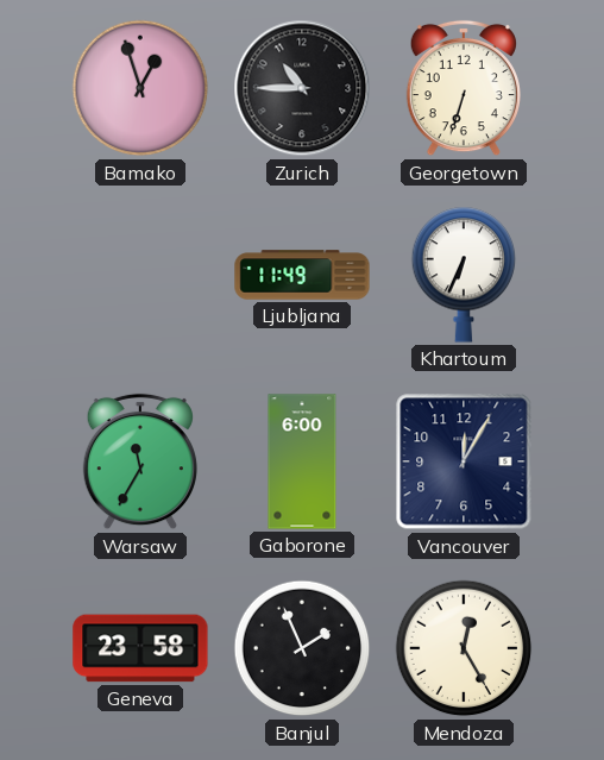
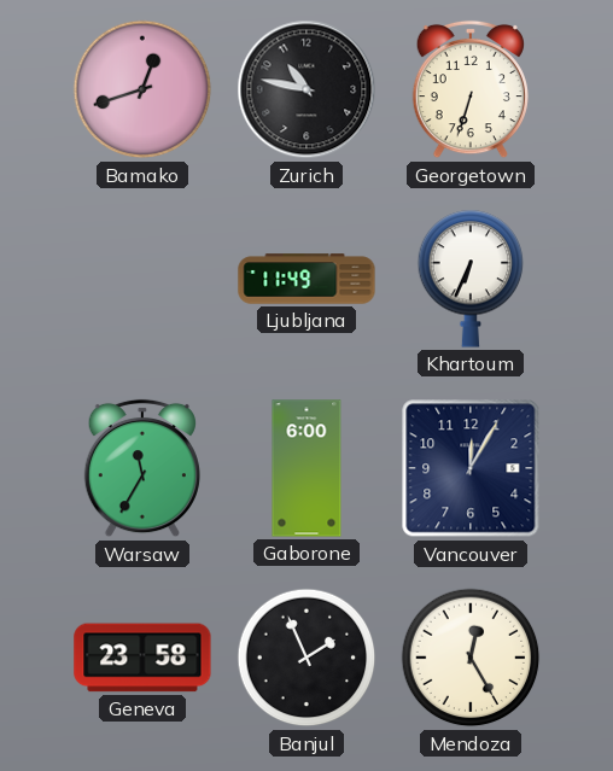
Bamako: 12:57 -> 12:42
Zurich: 10:45 -> 10:47
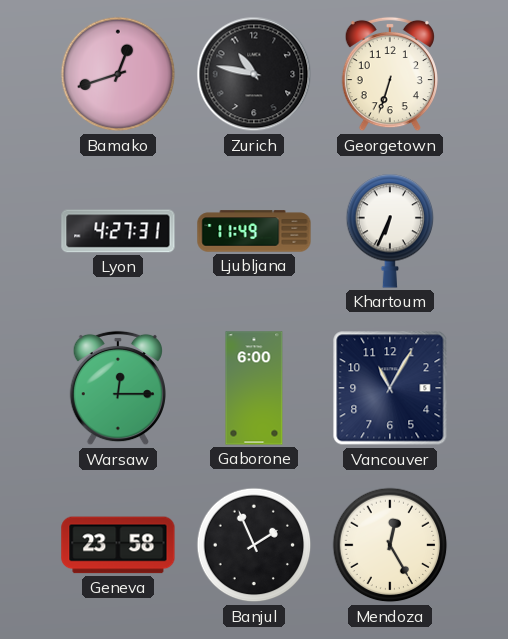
Lyon: none -> 4:27
Warsaw: 11:35 -> 12:15
Vancouver: 12:05 -> 11:05
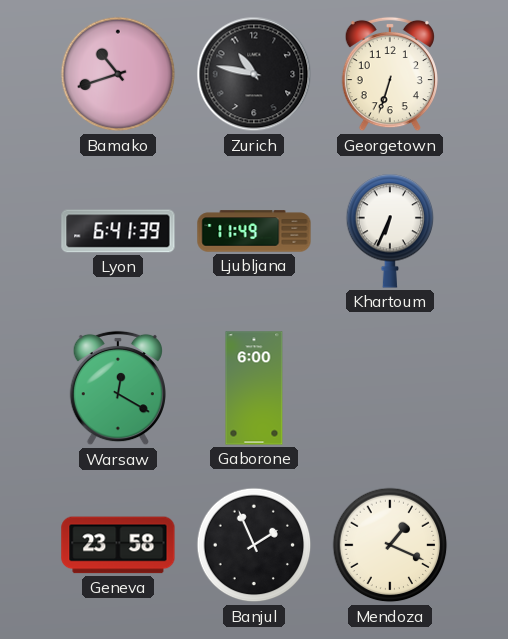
Bamako: 12:42 -> 10:42
Lyon: 4:27 -> 6:41
Warsaw: 12:15 -> 12:20
Vancouver: 11:05 -> none
Mendoza: 12:25 -> 1:19
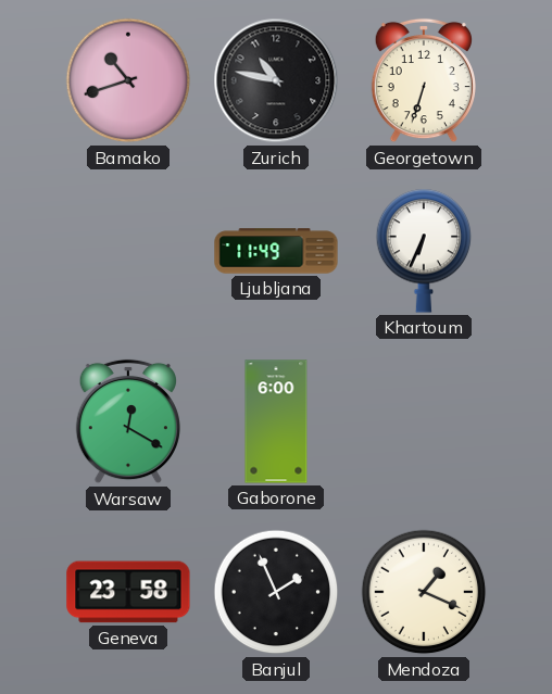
Lyon: 6:41 -> none
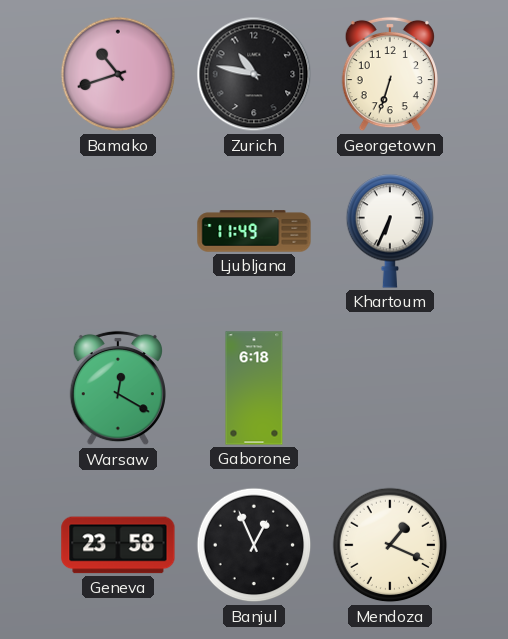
Gaborone: 6:00 -> 6:18
Banjul: 1:56 -> 12:56
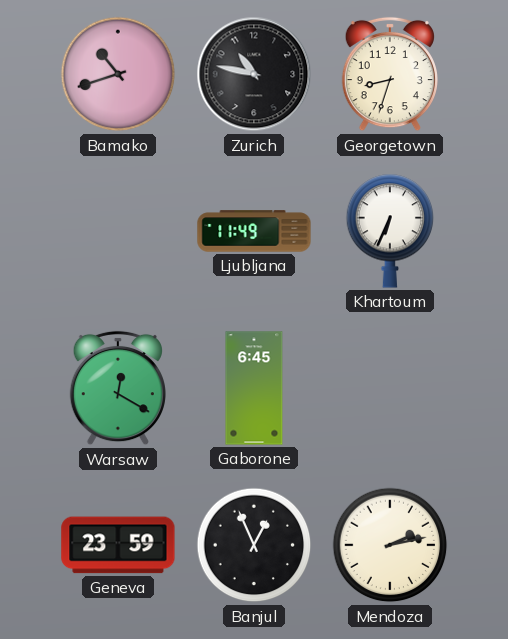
Georgetown: 6:33 -> 8:33
Gaborone: 6:18 -> 6:45
Geneva: 23:58 -> 23:59
Mendoza: 1:19 -> 2:13
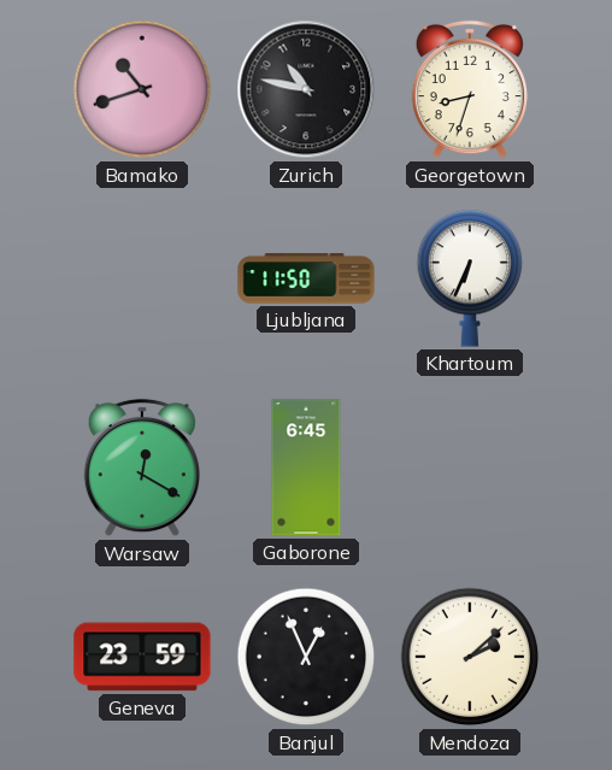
Ljubljana: 11:49 -> 11:50
Mendoza: 2:13 -> 2:08
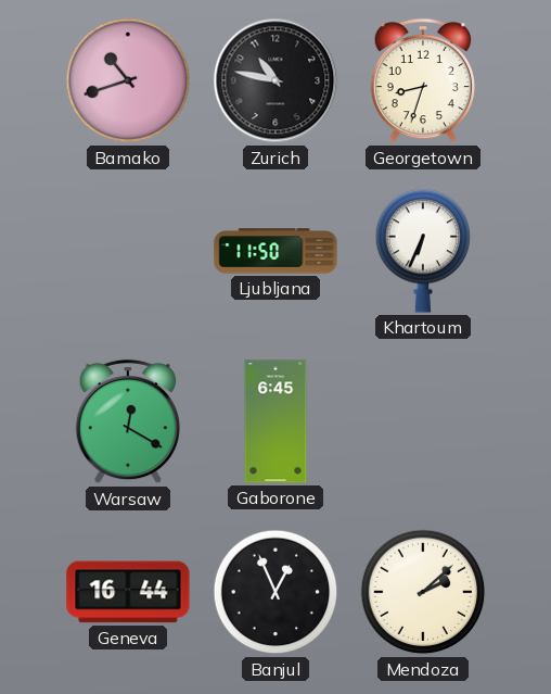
Geneva: 23:59 -> 16:44
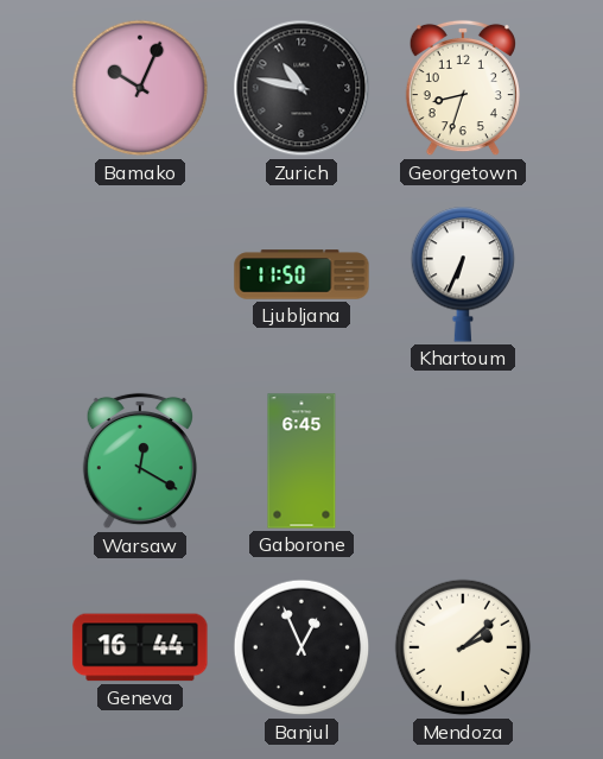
Bamako: 10:42 -> 10:04
